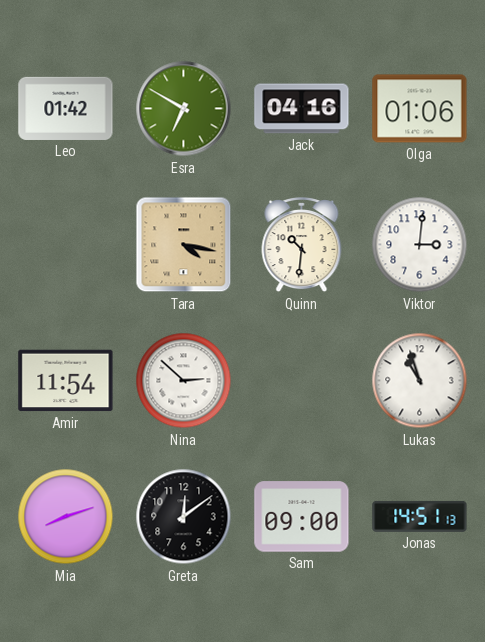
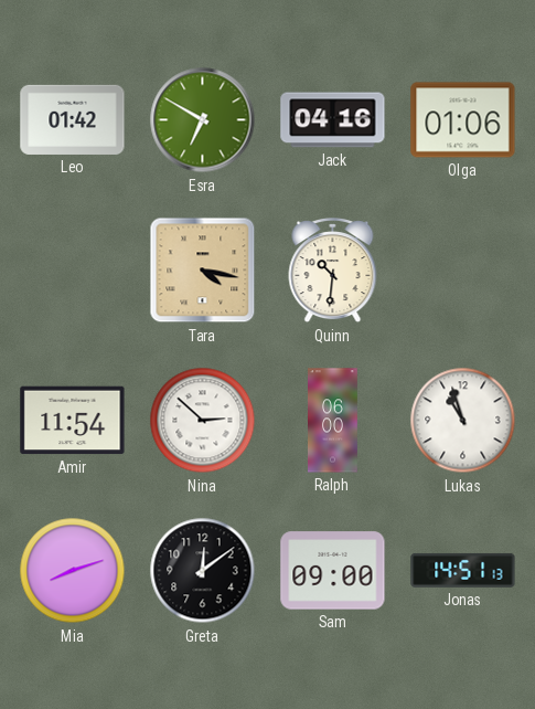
Viktor: 3:01 -> none
Ralph: none -> 06:00
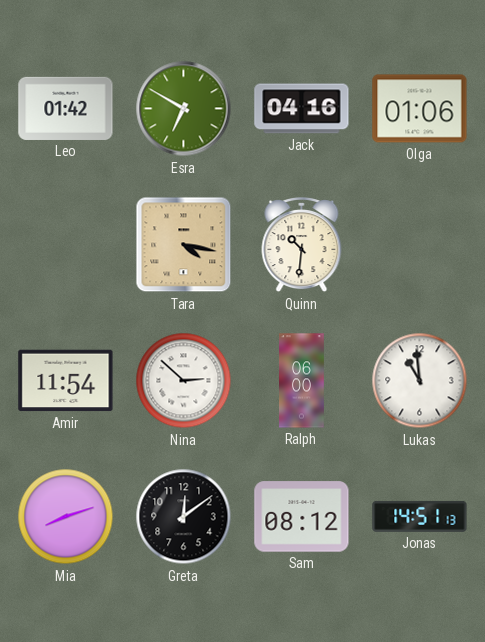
Lukas: 10:57 -> 10:59
Sam: 09:00 -> 08:12
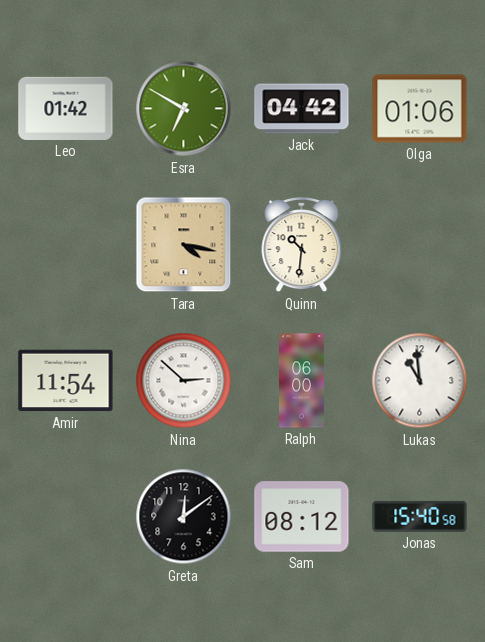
Jack: 04:16 -> 04:42
Mia: 8:12 -> none
Jonas: 14:51 -> 15:40
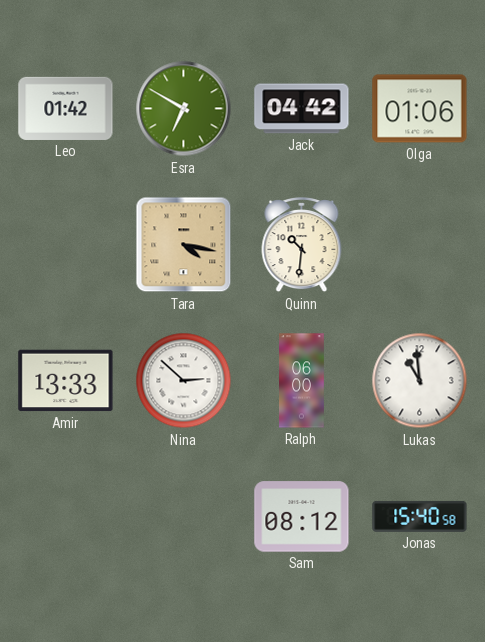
Amir: 11:54 -> 13:33
Greta: 12:09 -> none
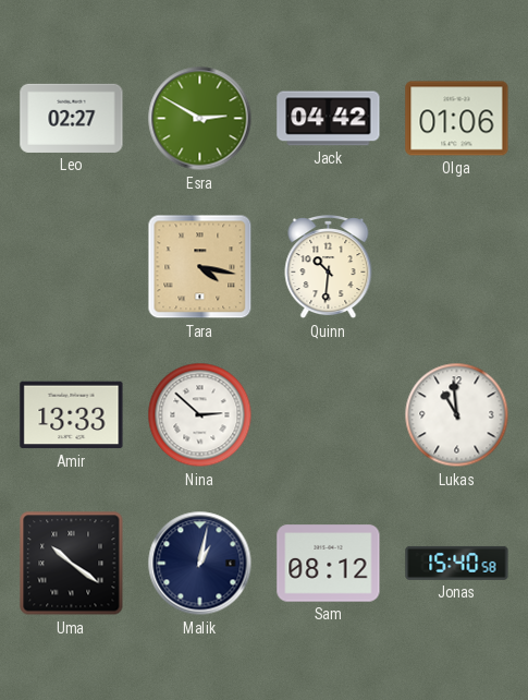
Leo: 01:42 -> 02:27
Esra: 6:50 -> 2:50
Ralph: 06:00 -> none
Uma: none -> 10:21
Malik: none -> 1:02
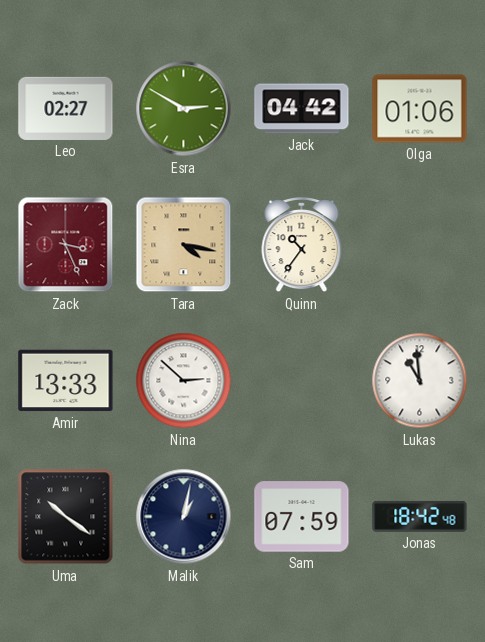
Zack: none -> 3:26
Quinn: 10:31 -> 10:36
Sam: 08:12 -> 07:59
Jonas: 15:40 -> 18:42
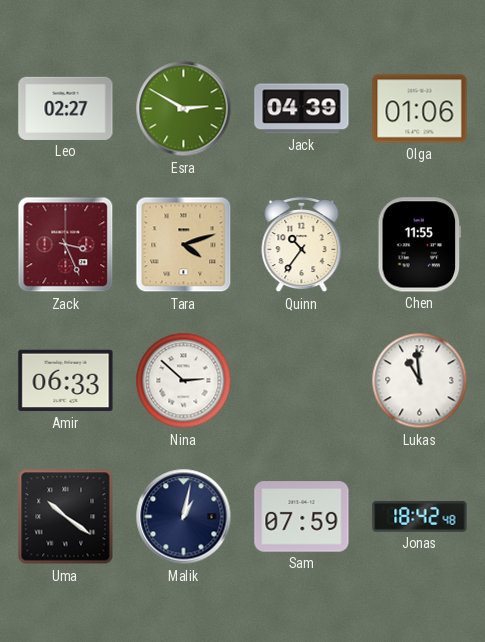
Jack: 04:42 -> 04:39
Tara: 4:17 -> 4:12
Chen: none -> 11:55
Amir: 13:33 -> 06:33
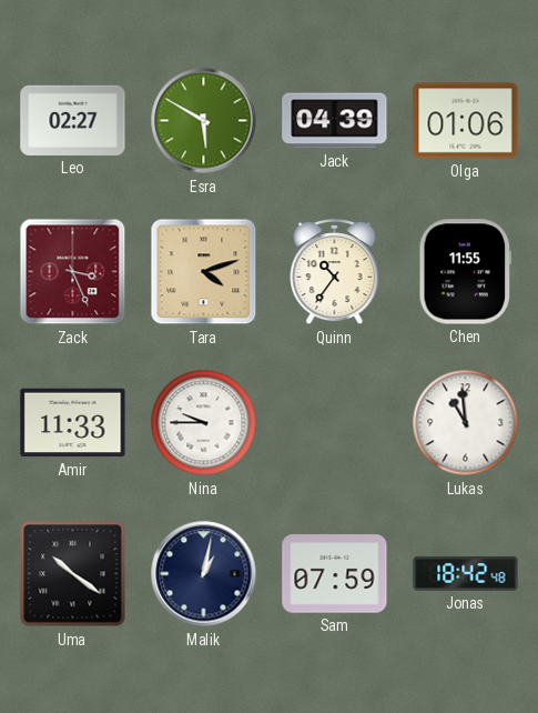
Esra: 2:50 -> 5:50
Amir: 06:33 -> 11:33
Nina: 2:52 -> 9:45
